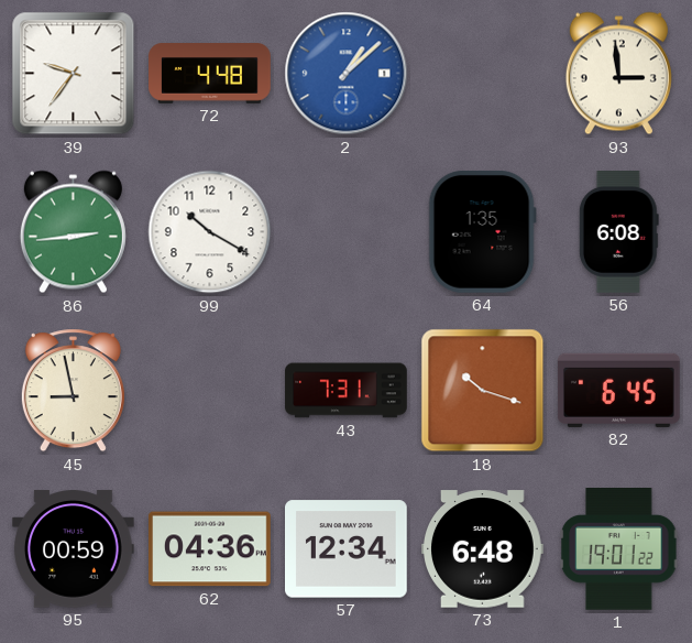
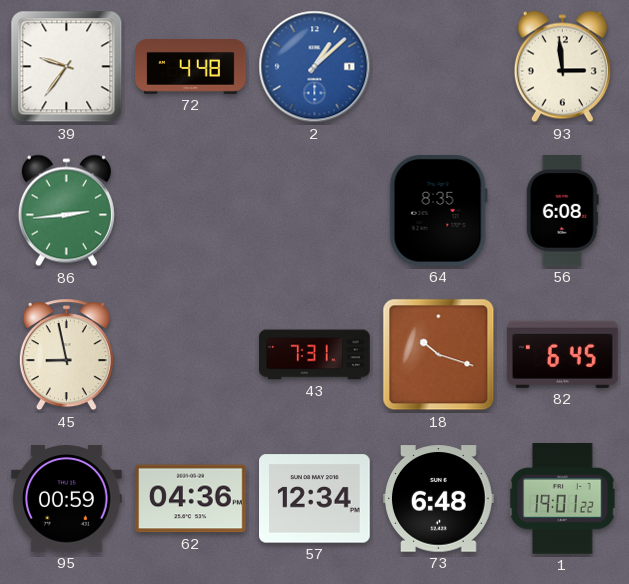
99: 10:20 -> none
64: 1:35 -> 8:35
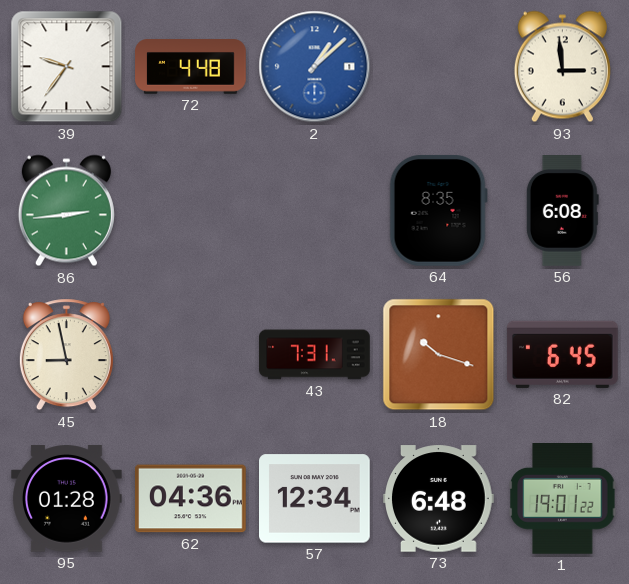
95: 00:59 -> 01:28
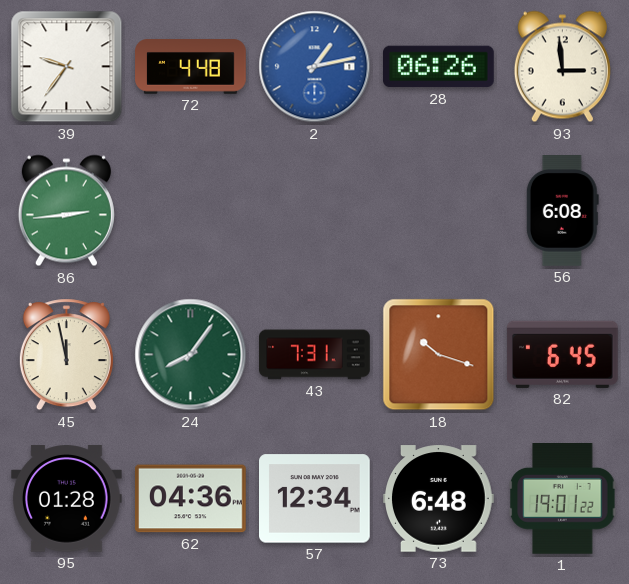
2: 1:08 -> 1:13
28: none -> 06:26
64: 8:35 -> none
45: 8:58 -> 11:58
24: none -> 8:06
